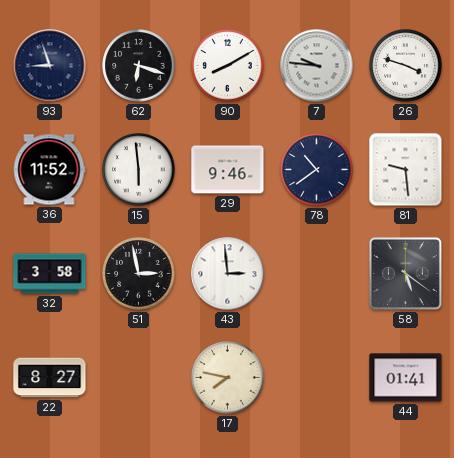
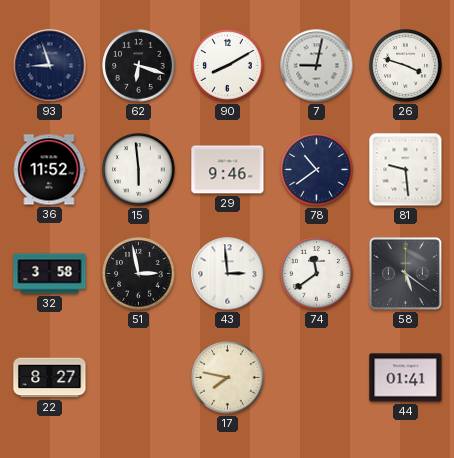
7: 9:46 -> 9:02
74: none -> 11:39
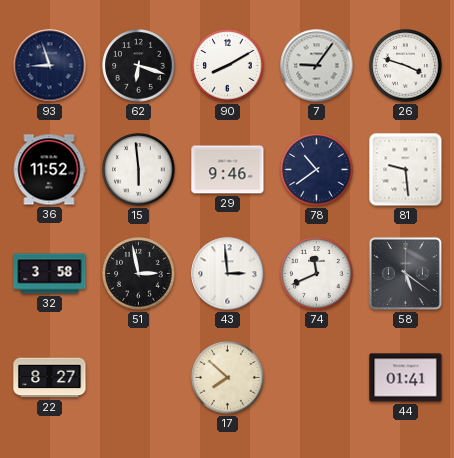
7: 9:02 -> 9:06
74: 11:39 -> 11:41
17: 7:47 -> 7:52
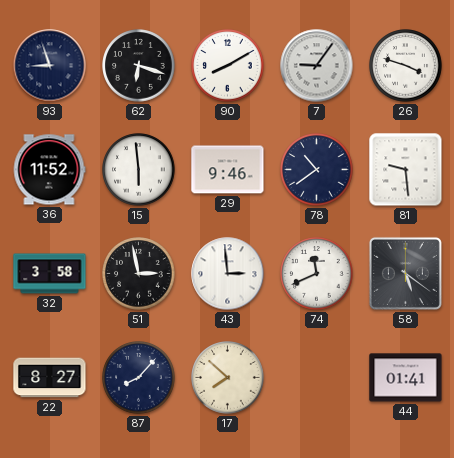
87: none -> 8:07
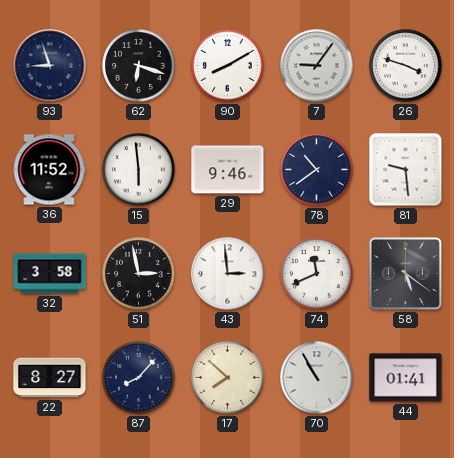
70: none -> 10:55
